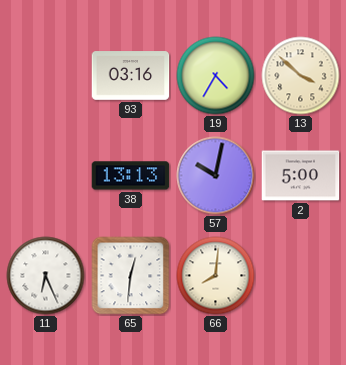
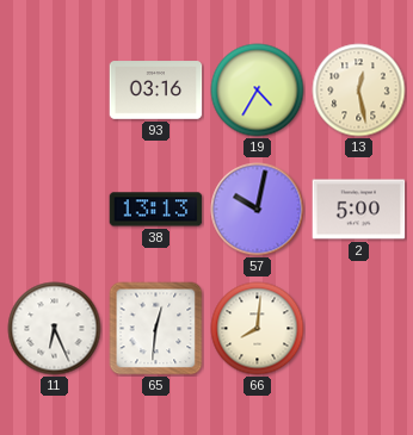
13: 3:52 -> 12:28
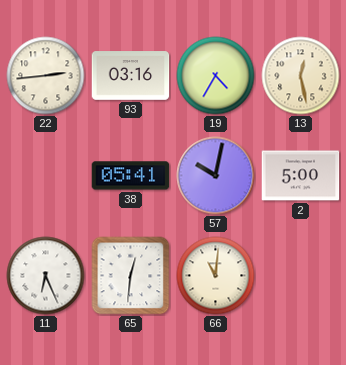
22: none -> 2:44
38: 13:13 -> 05:41
66: 8:01 -> 11:01
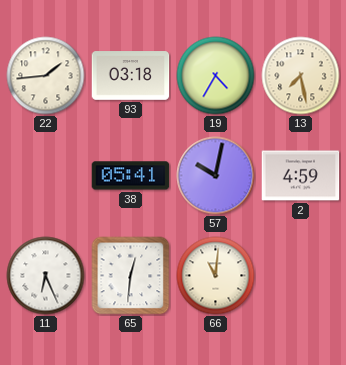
22: 2:44 -> 1:44
93: 03:16 -> 03:18
13: 12:28 -> 7:28
2: 5:00 -> 4:59
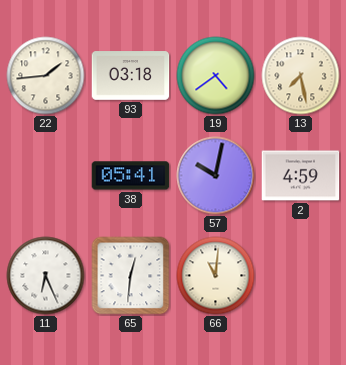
19: 4:35 -> 4:39
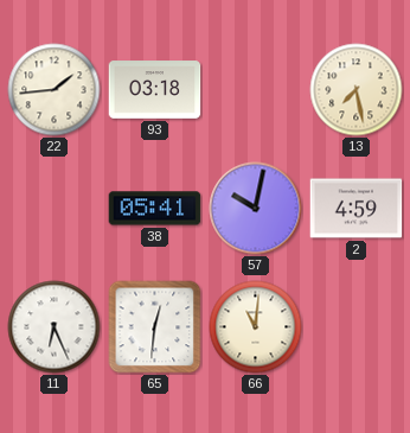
19: 4:39 -> none
